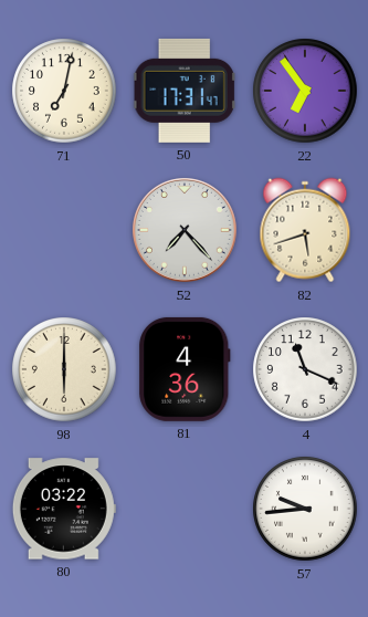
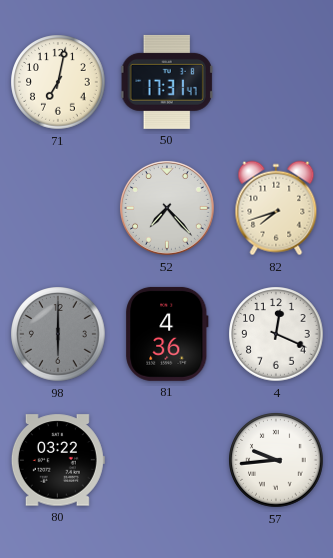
22: 6:54 -> none
82: 5:42 -> 7:42
98 dial: cream -> grey
4: 11:19 -> 12:19
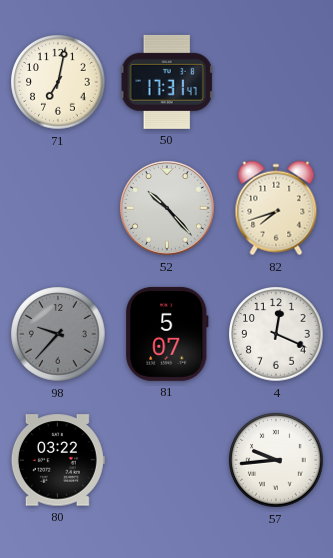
52: 7:23 -> 10:23
98: 6:00 -> 9:37
81: 4:36 -> 5:07
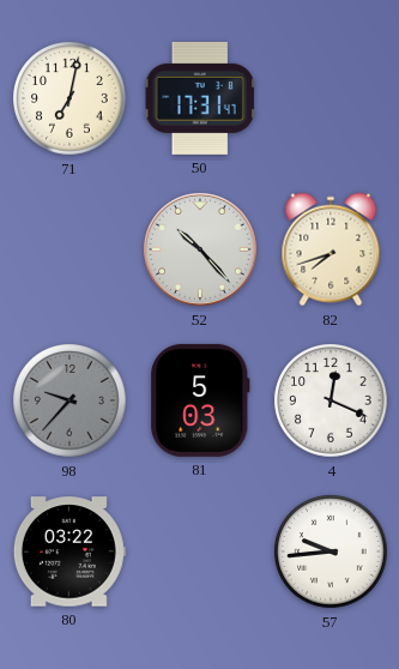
81: 5:07 -> 5:03
